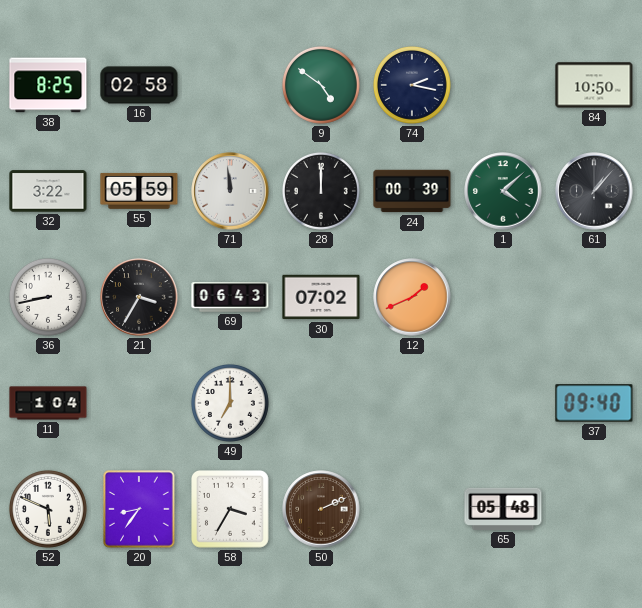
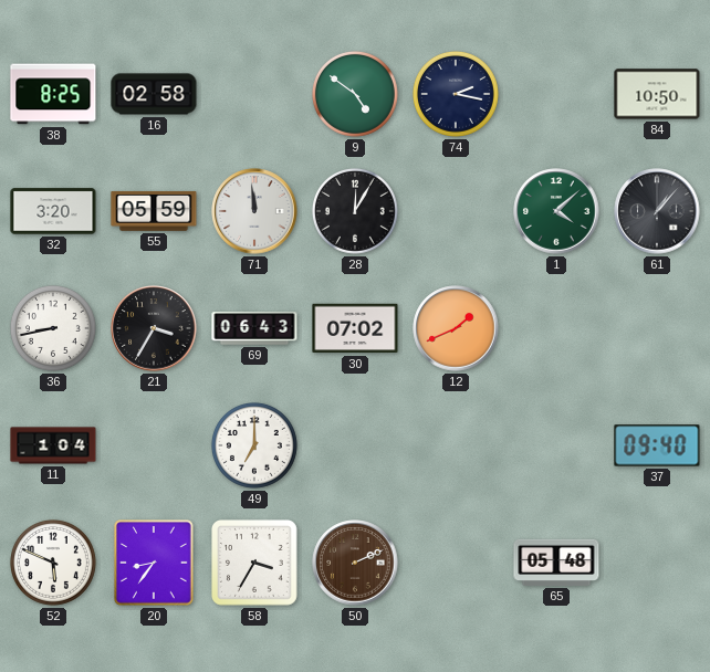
32: 3:22 -> 3:20
28: 12:00 -> 12:05
24: 00:39 -> none
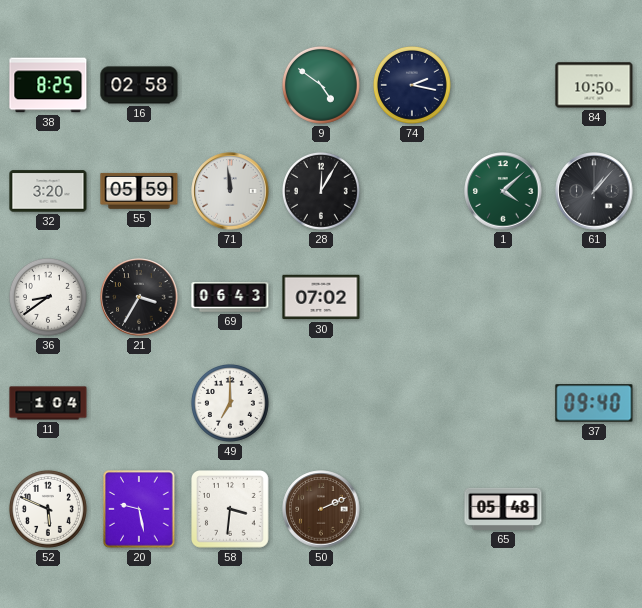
36: 8:43 -> 8:39
12: 1:41 -> none
20: 8:36 -> 9:28
58: 3:35 -> 3:31
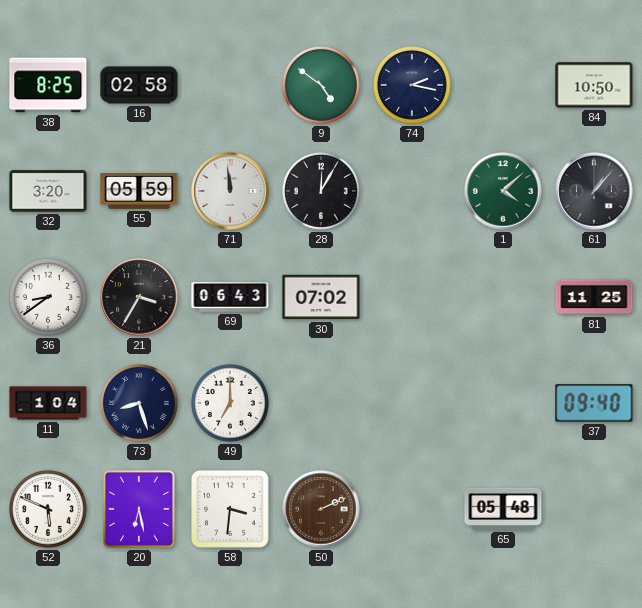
81: none -> 11:25
73: none -> 8:27
20: 9:28 -> 6:28
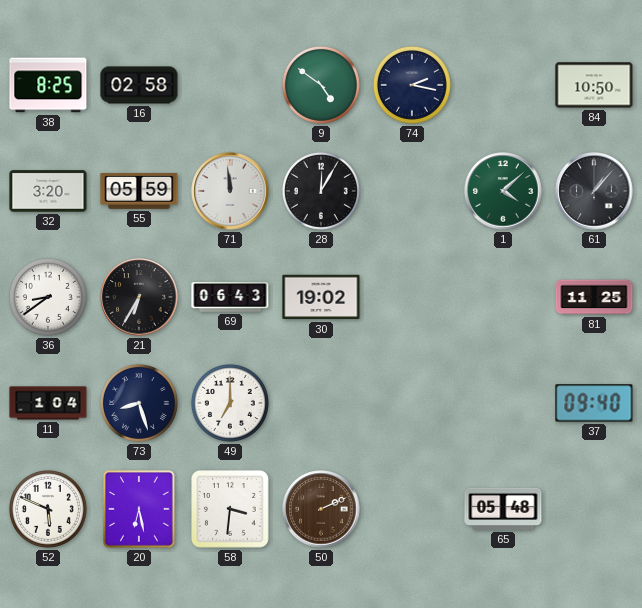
21: 3:35 -> 6:35
30: 07:02 -> 19:02
